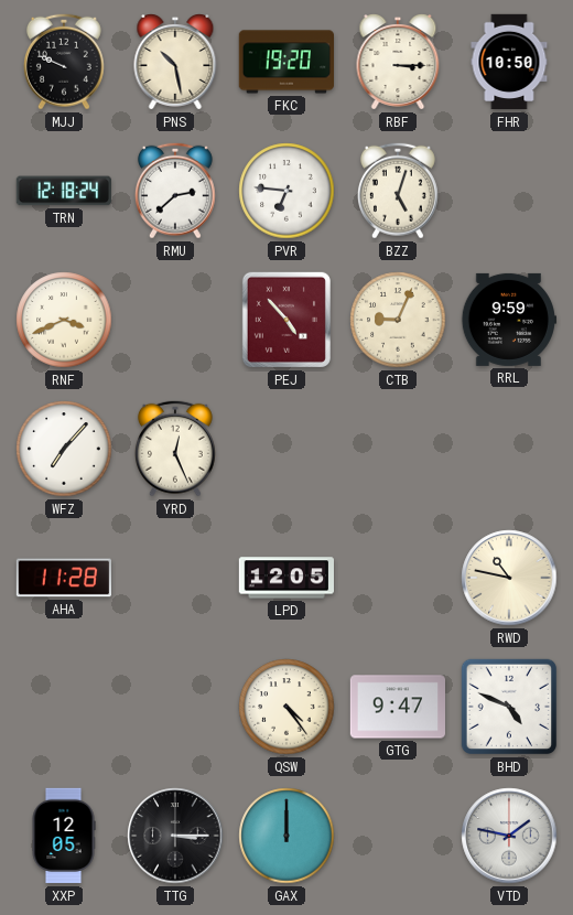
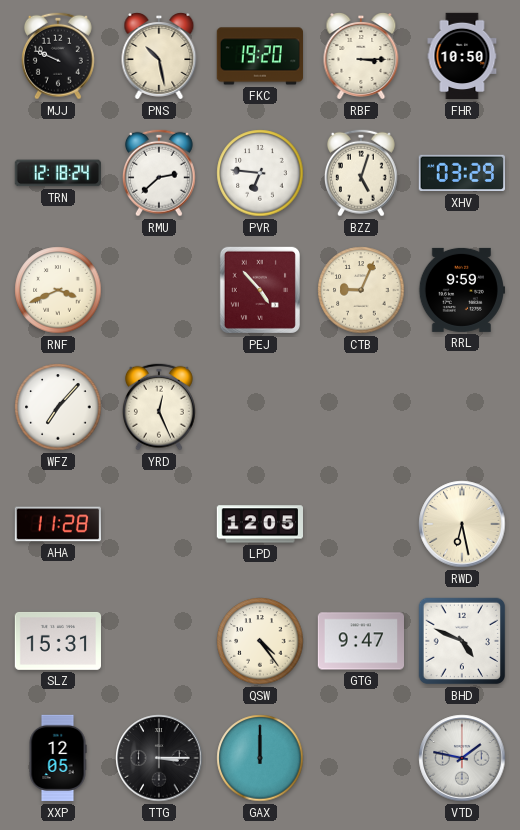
XHV: none -> 03:29
RWD: 10:47 -> 6:28
SLZ: none -> 15:31
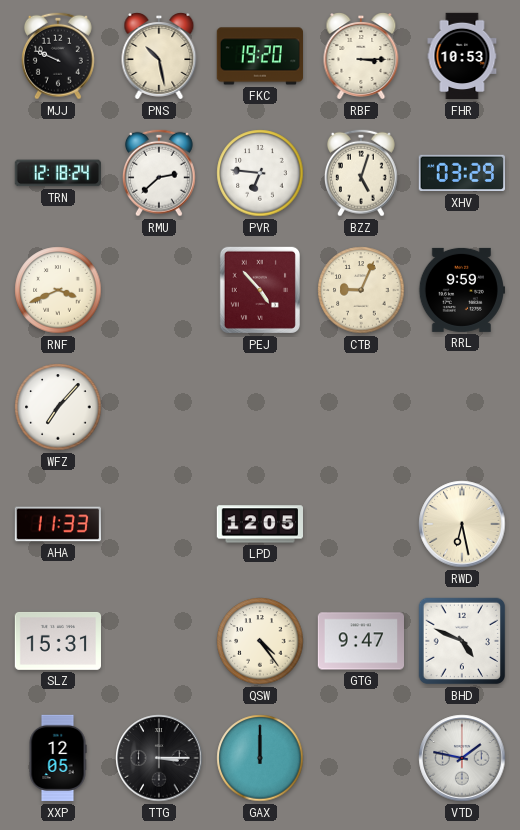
FHR: 10:50 -> 10:53
YRD: 12:26 -> none
AHA: 11:28 -> 11:33
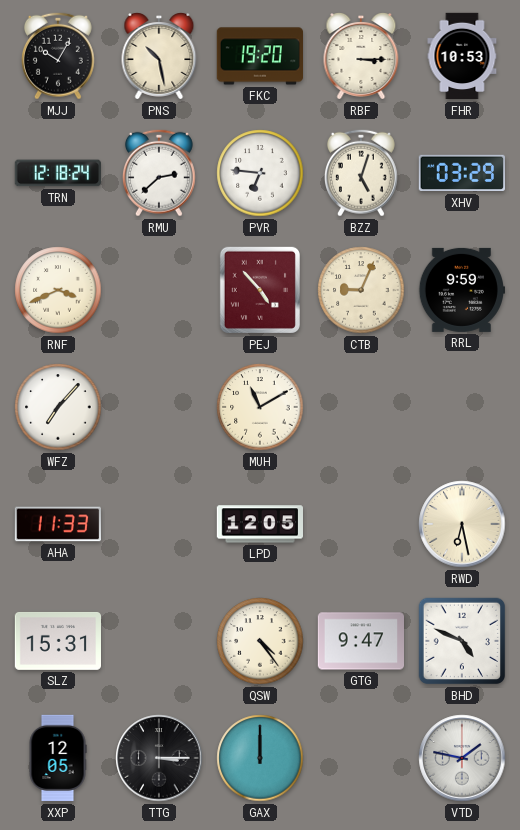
MJJ: 9:49 -> 10:05
MUH: none -> 11:10
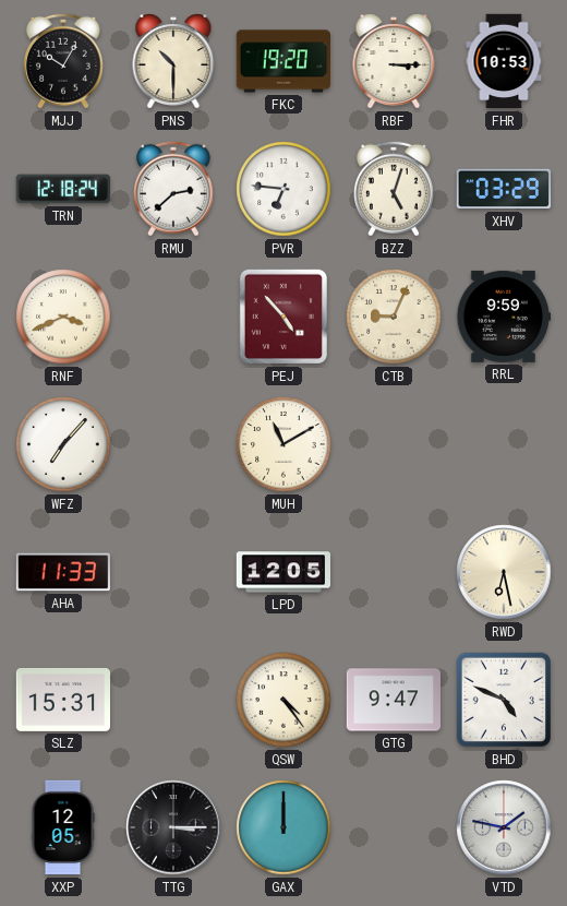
PNS: 10:28 -> 10:30
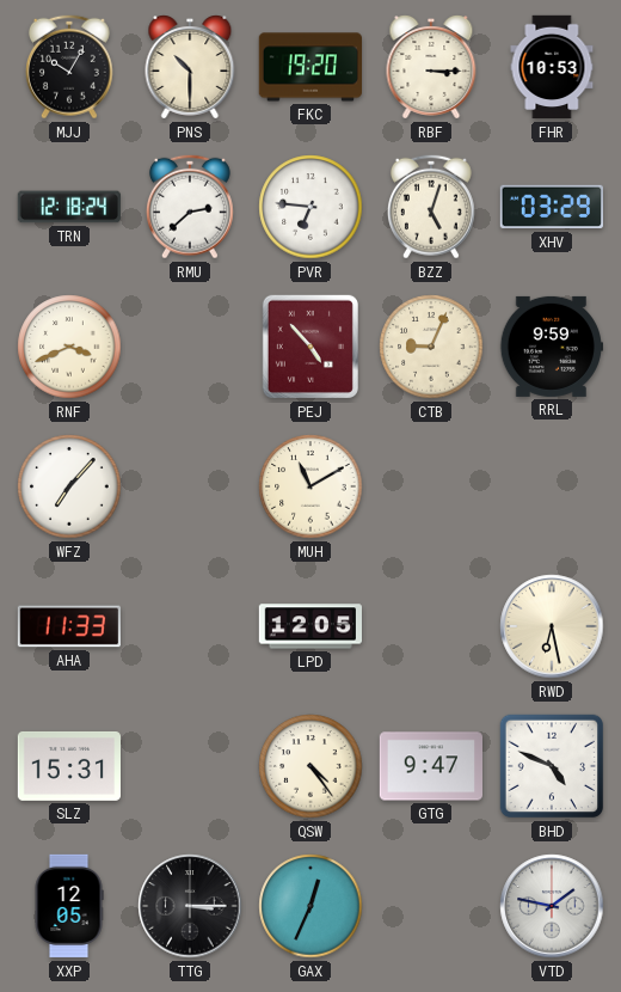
GAX: 12:00 -> 12:34
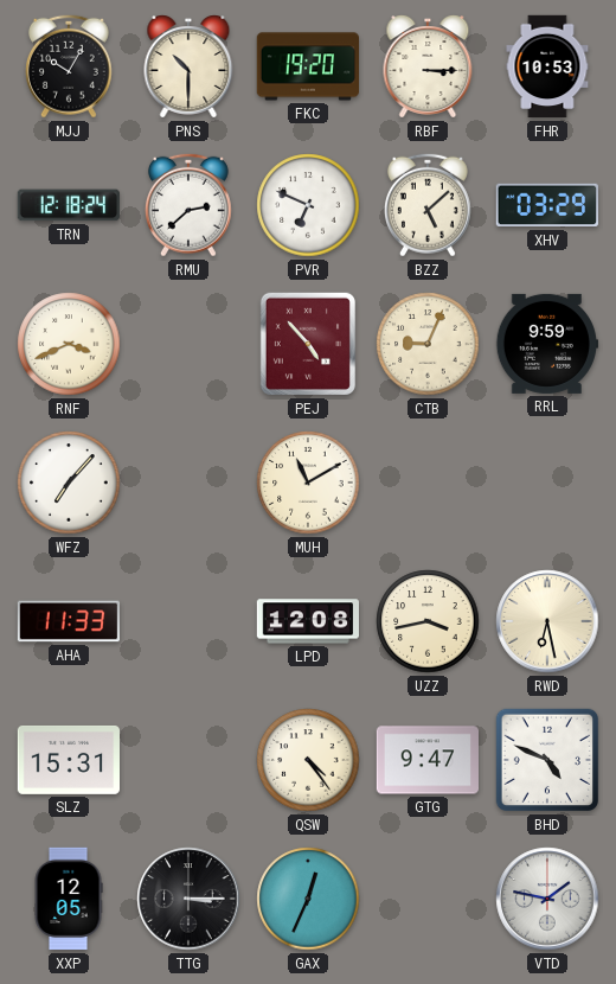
PVR: 6:46 -> 6:49
BZZ: 5:03 -> 5:08
LPD: 12:05 -> 12:08
UZZ: none -> 3:43
